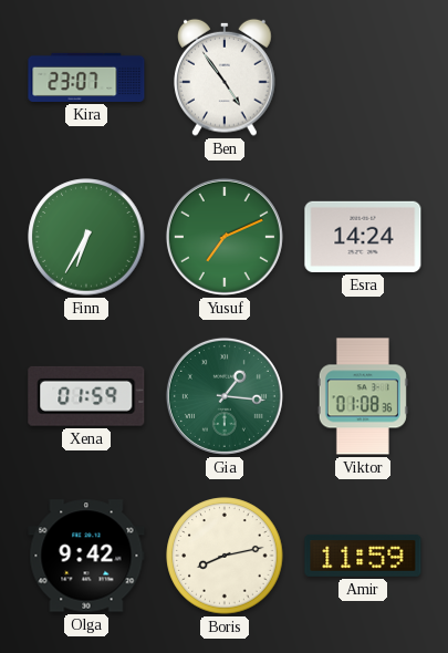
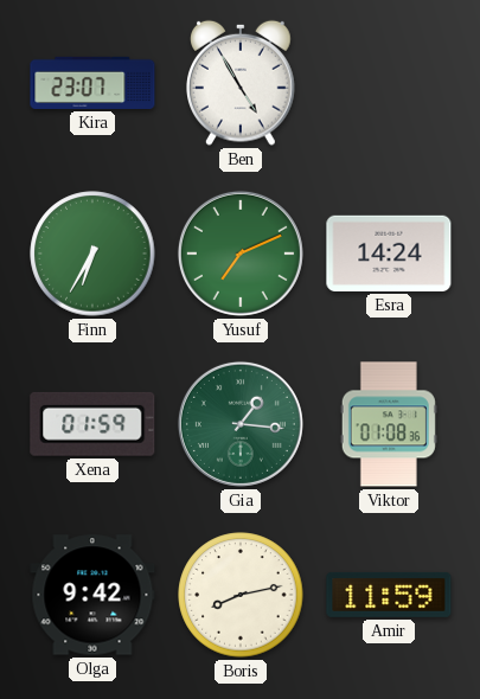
Ben: 4:54 -> 4:55
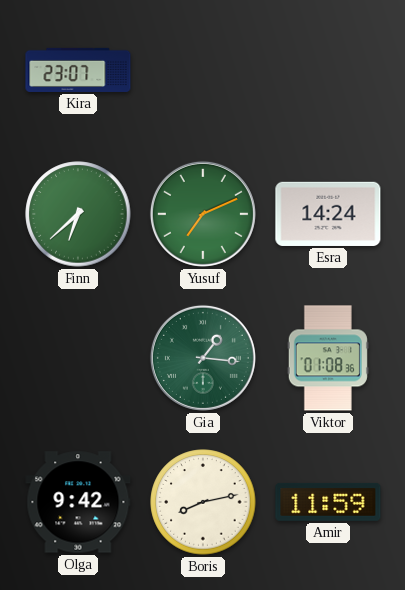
Ben: 4:55 -> none
Finn: 6:35 -> 6:38
Xena: 01:59 -> none
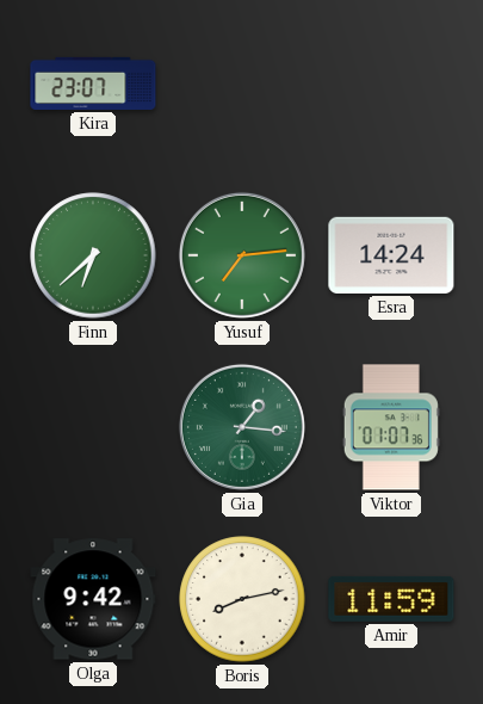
Yusuf: 7:11 -> 7:14
Viktor: 01:08 -> 01:07
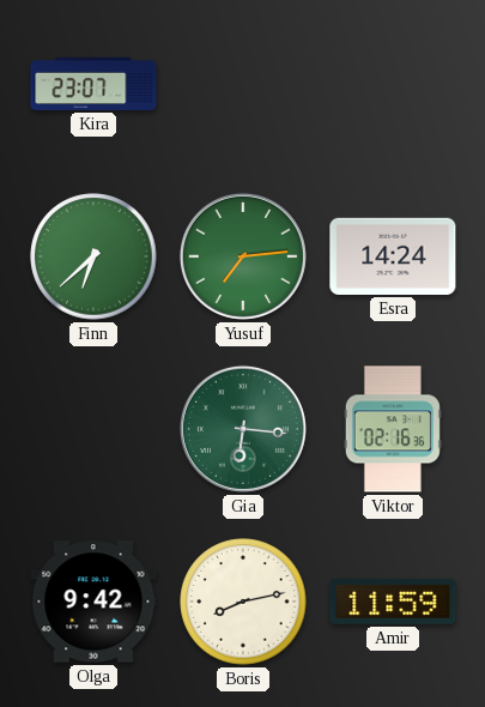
Gia: 1:16 -> 6:16
Viktor: 01:07 -> 02:16
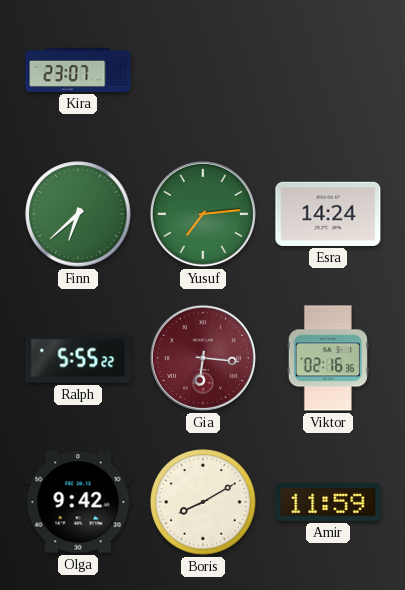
Ralph: none -> 5:55
Gia dial: green -> burgundy
Boris: 8:13 -> 8:10
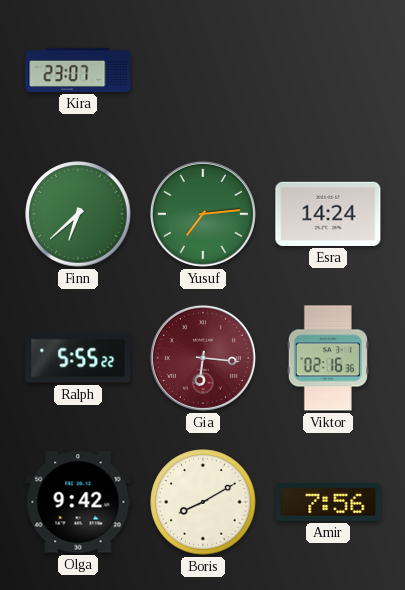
Amir: 11:59 -> 7:56
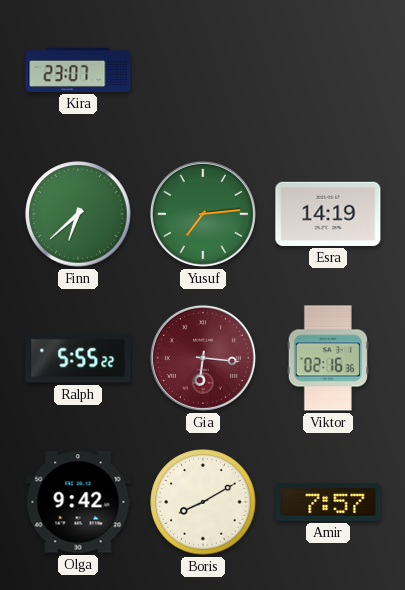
Esra: 14:24 -> 14:19
Amir: 7:56 -> 7:57
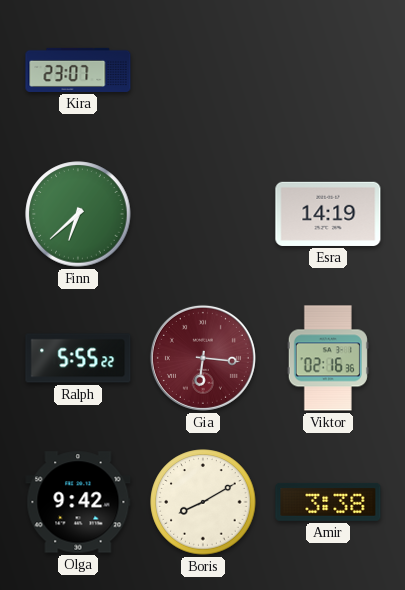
Yusuf: 7:14 -> none
Amir: 7:57 -> 3:38
